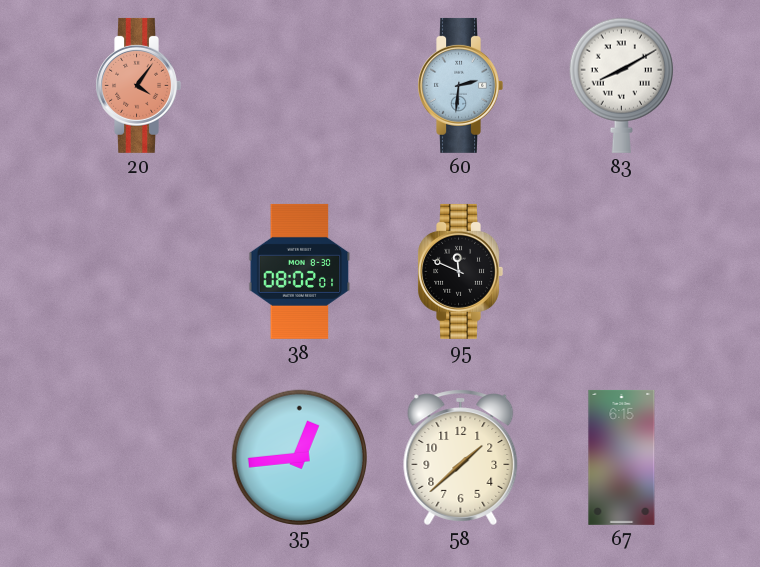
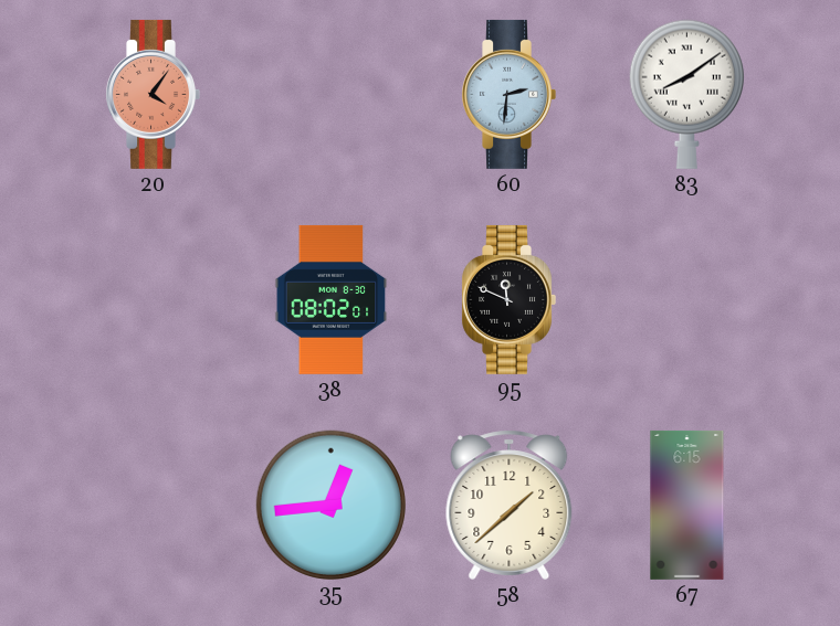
83: 8:10 -> 8:09
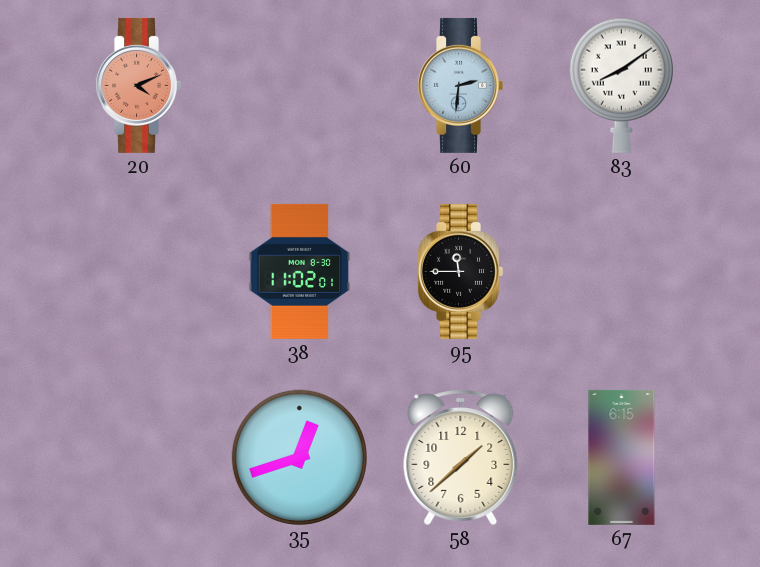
20: 4:06 -> 4:11
38: 08:02 -> 11:02
95: 11:49 -> 11:45
35: 12:44 -> 12:42
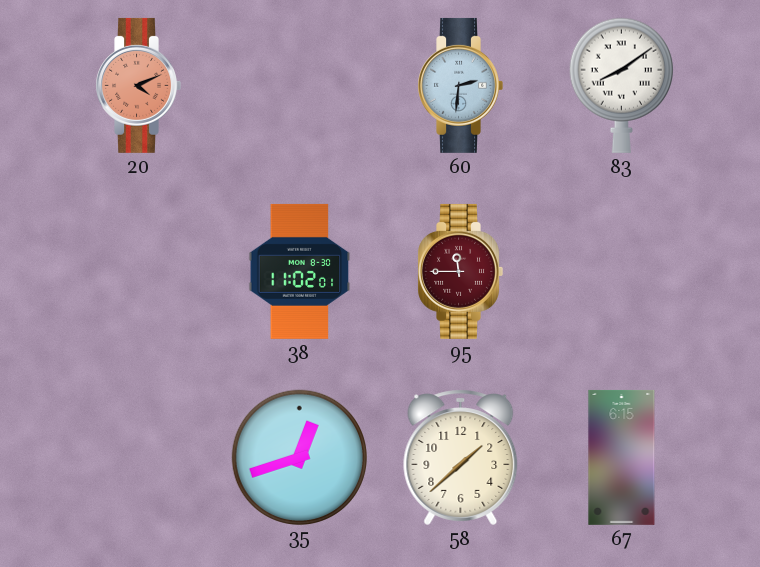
95 dial: black -> burgundy
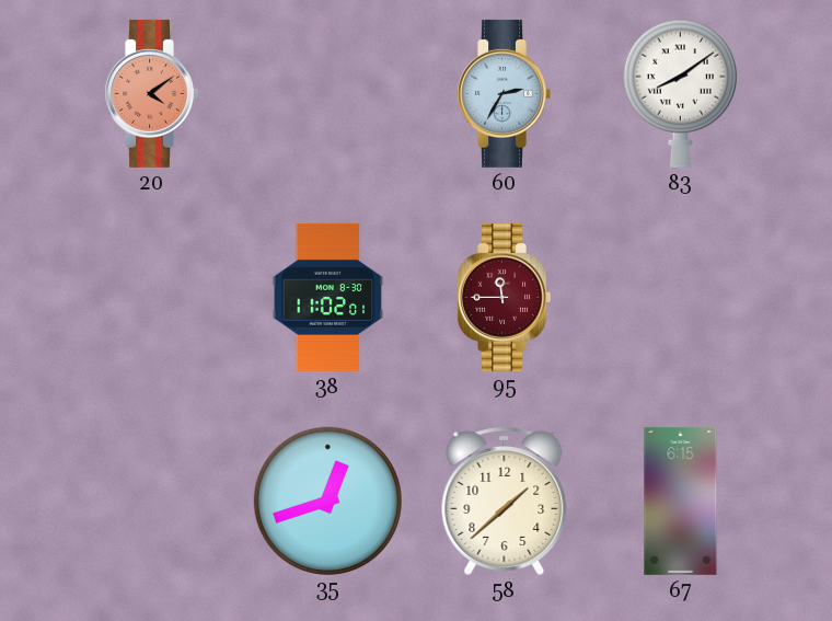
20: 4:11 -> 4:09
60: 2:31 -> 2:35
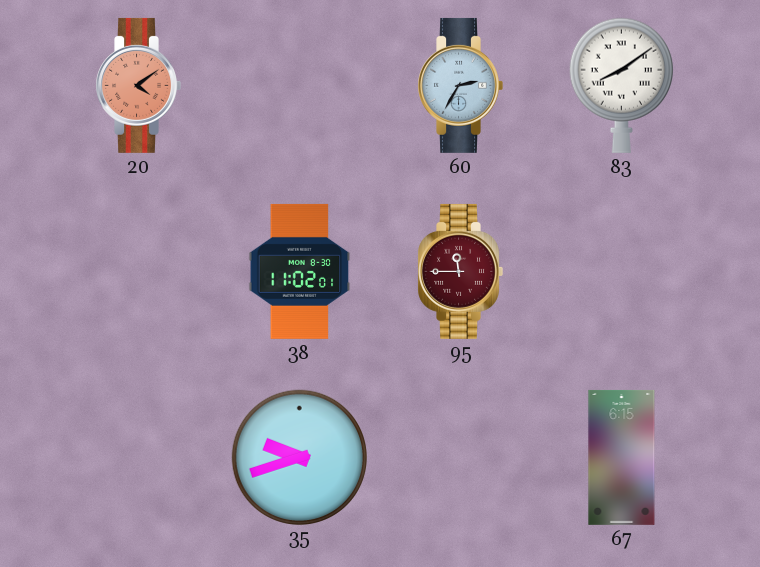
35: 12:42 -> 9:42
58: 1:38 -> none
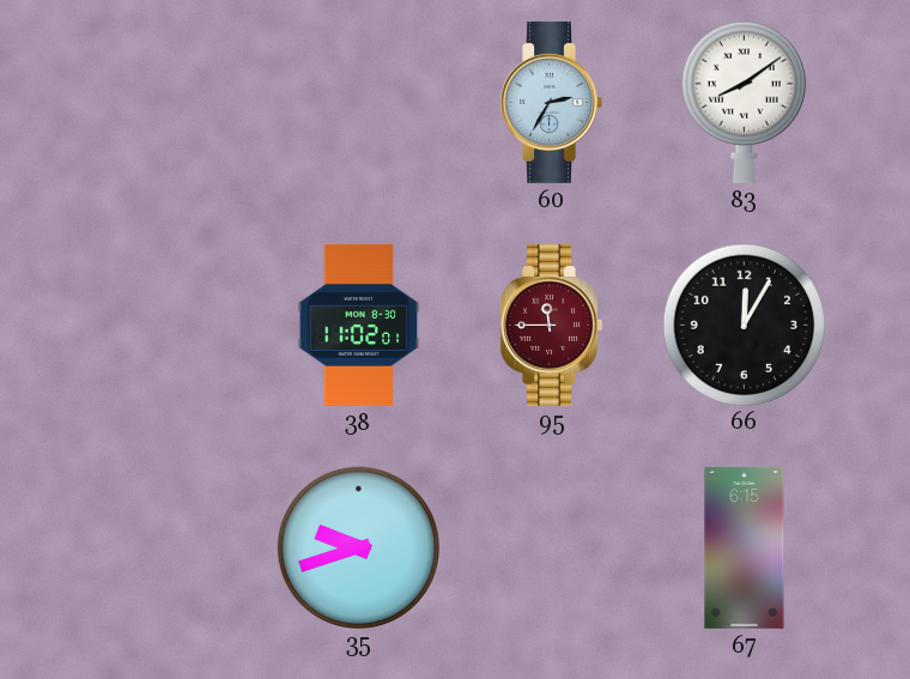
20: 4:09 -> none
66: none -> 12:05
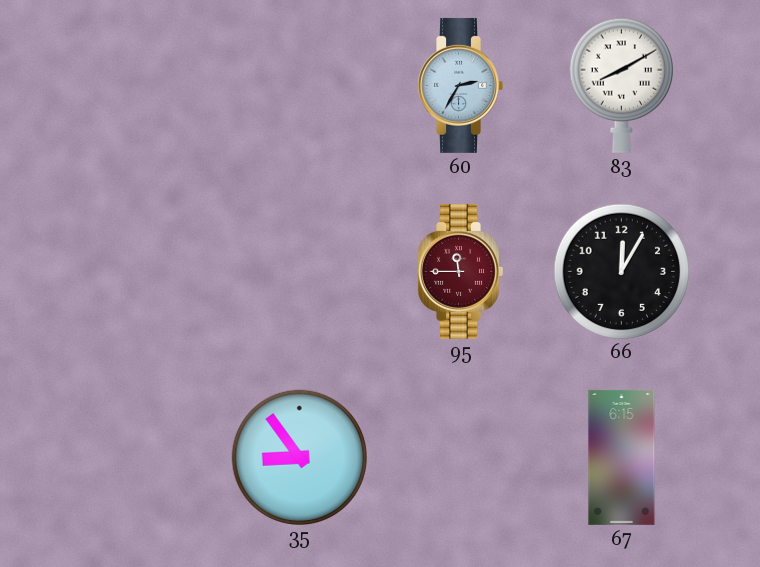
83: 8:09 -> 8:10
38: 11:02 -> none
35: 9:42 -> 8:54
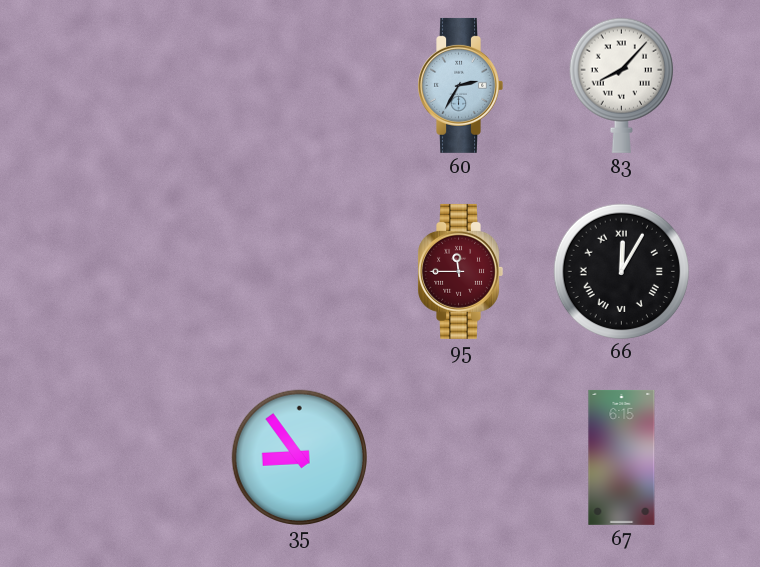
83: 8:10 -> 8:07
66 numerals: Arabic -> Roman
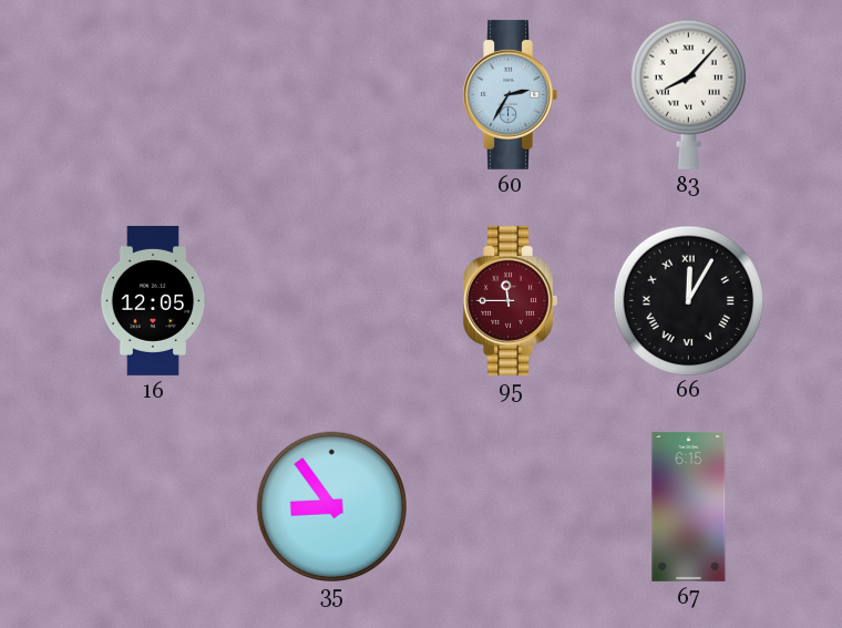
16: none -> 12:05
